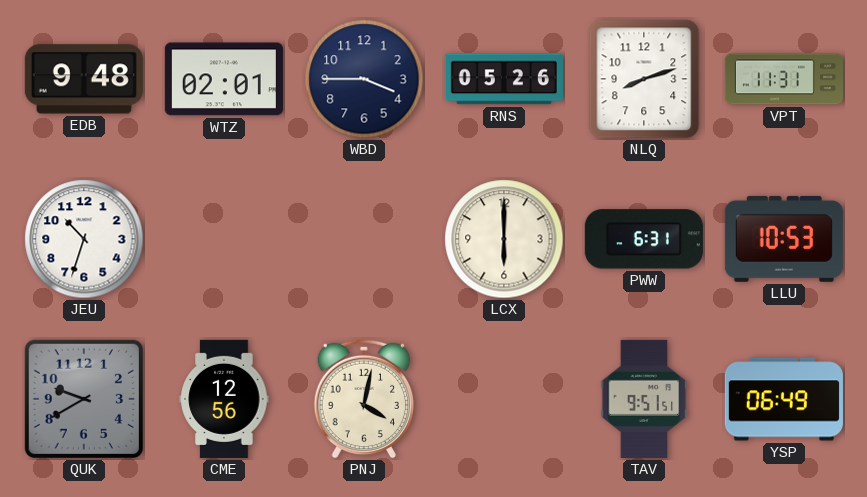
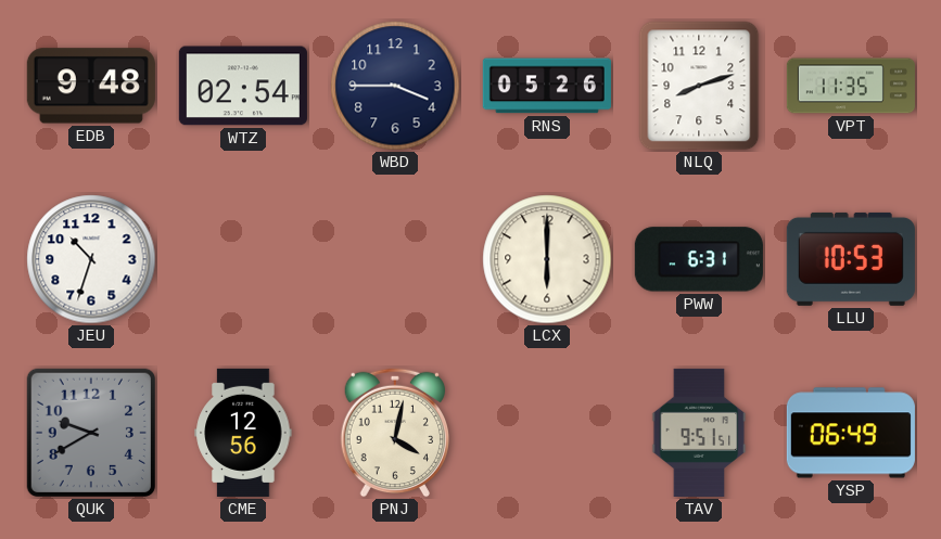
WTZ: 02:01 -> 02:54
VPT: 11:31 -> 11:35
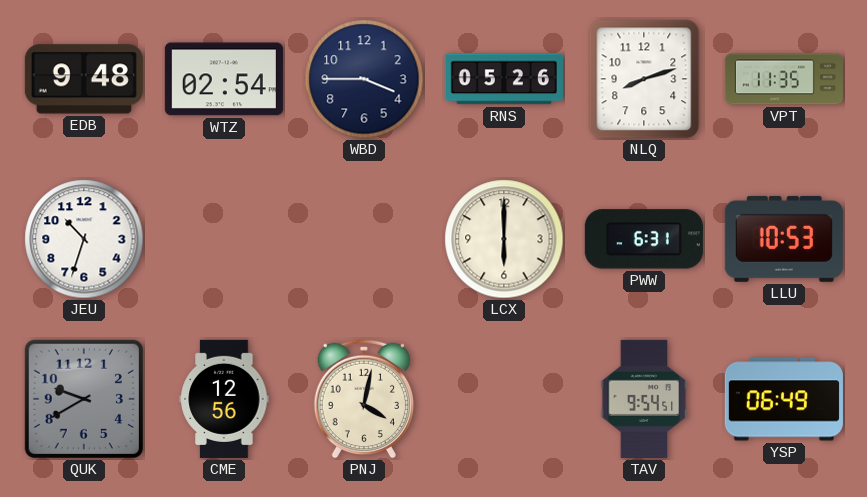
TAV: 9:51 -> 9:54
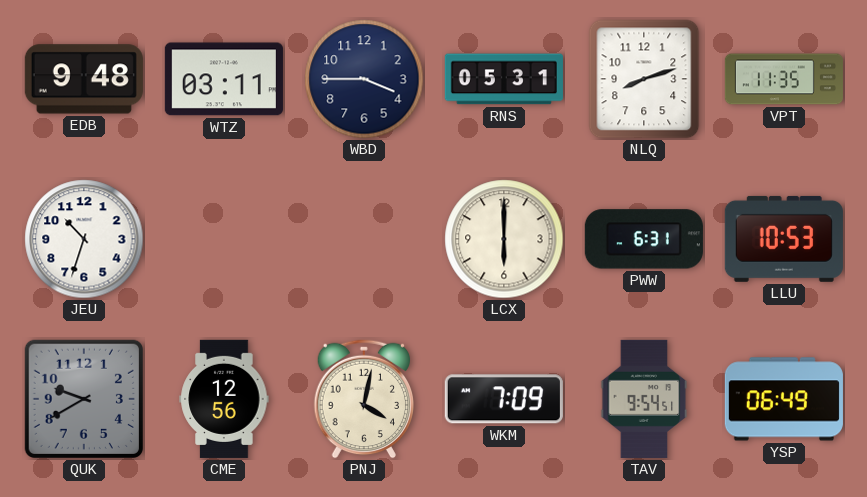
WTZ: 02:54 -> 03:11
RNS: 05:26 -> 05:31
WKM: none -> 7:09
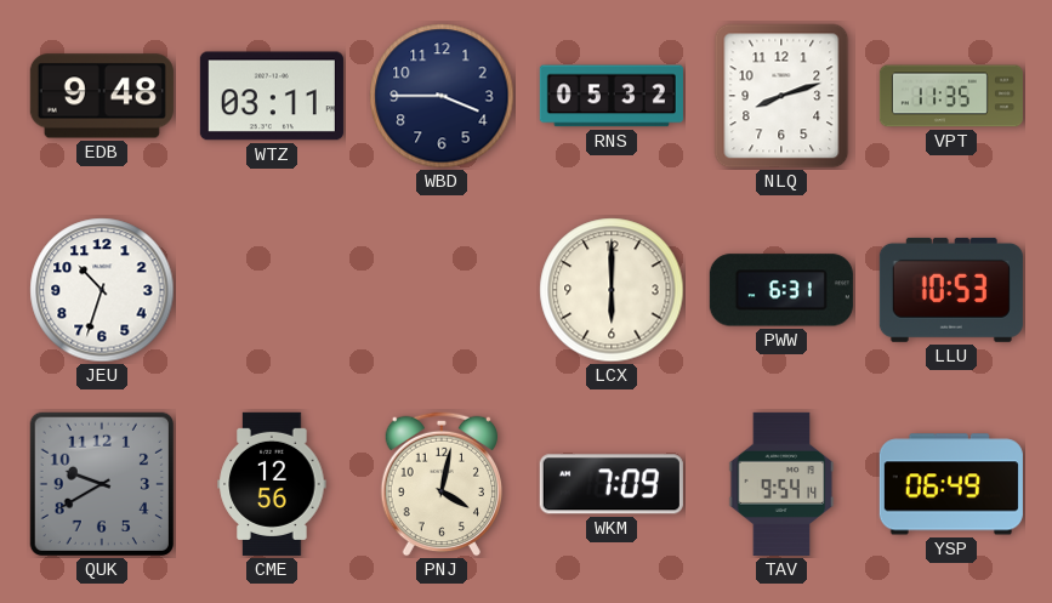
RNS: 05:31 -> 05:32
TAV: 9:54:51 -> 9:54:14
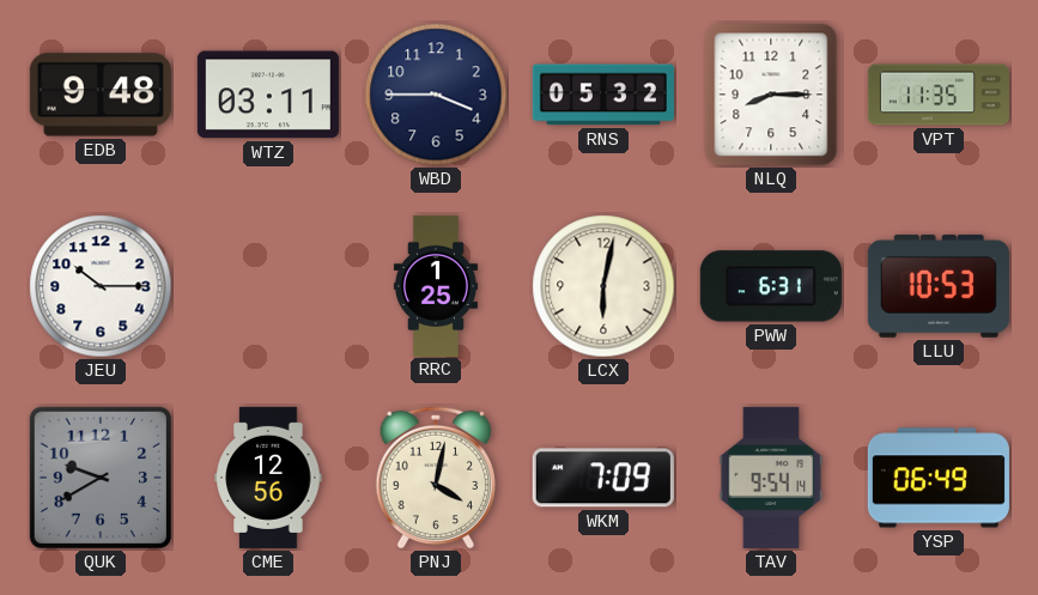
NLQ: 8:12 -> 8:15
JEU: 10:33 -> 10:15
RRC: none -> 1:25
LCX: 6:00 -> 6:02
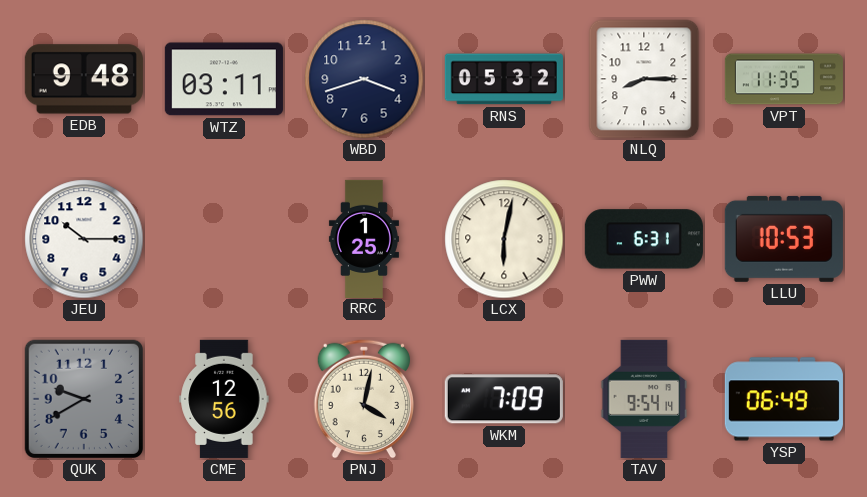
WBD: 3:45 -> 3:42
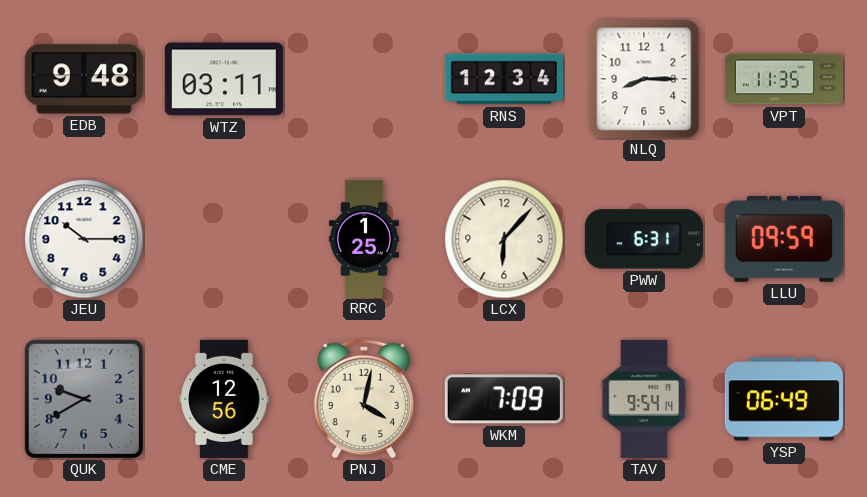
WBD: 3:42 -> none
RNS: 05:32 -> 12:34
LCX: 6:02 -> 6:07
LLU: 10:53 -> 09:59
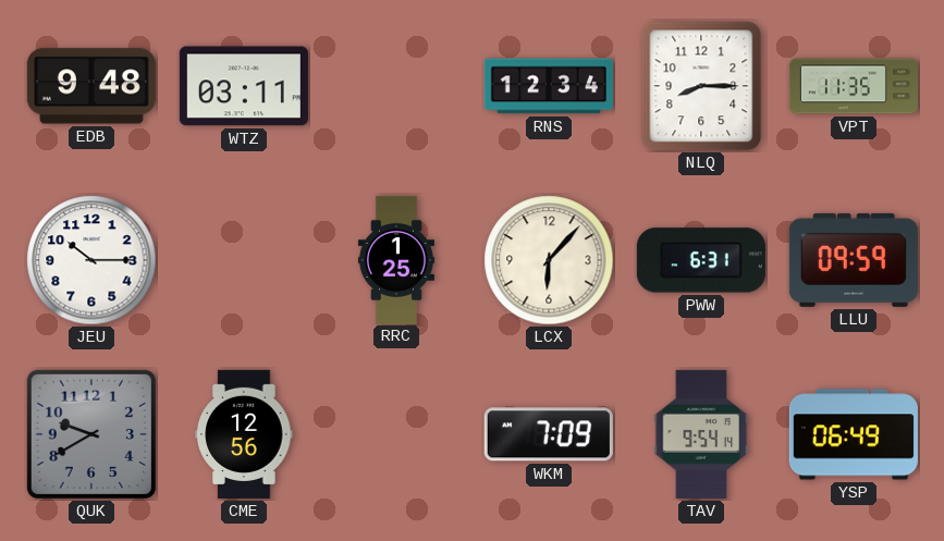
PNJ: 4:02 -> none
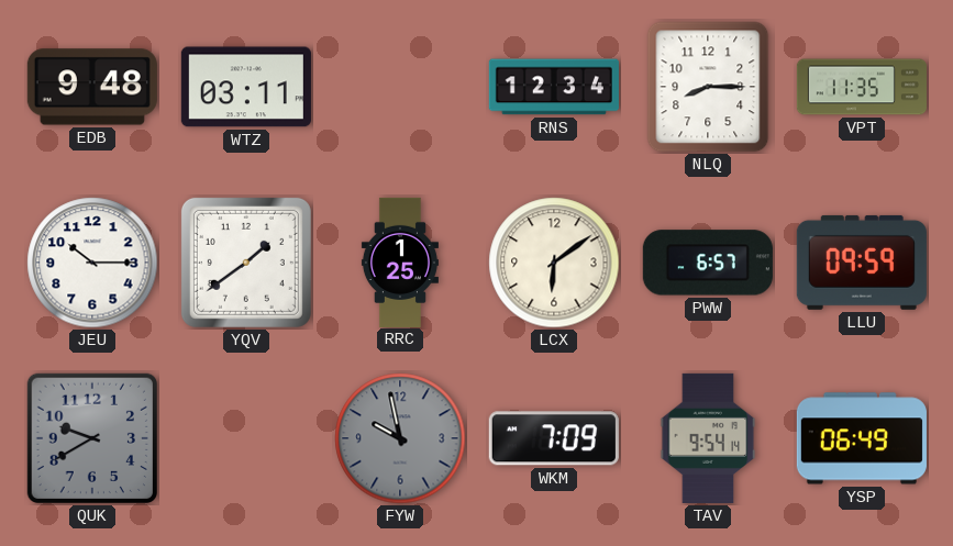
YQV: none -> 1:39
LCX: 6:07 -> 6:09
PWW: 6:31 -> 6:57
CME: 12:56 -> none
FYW: none -> 9:58
